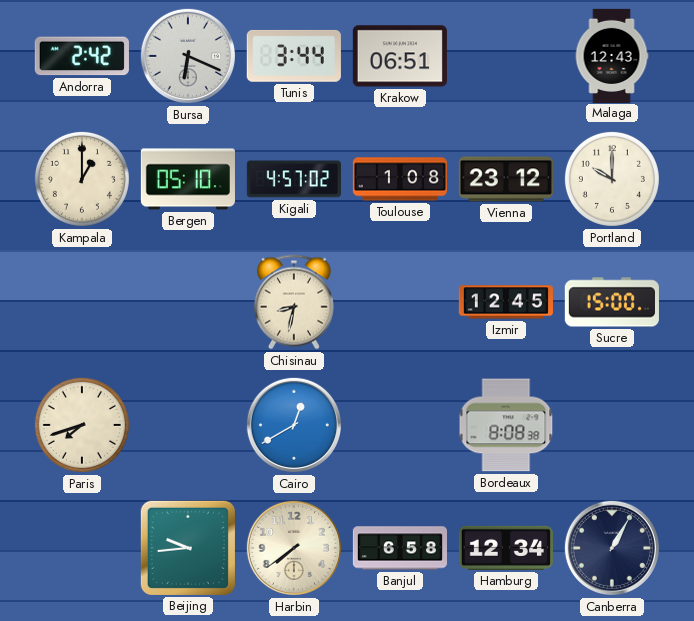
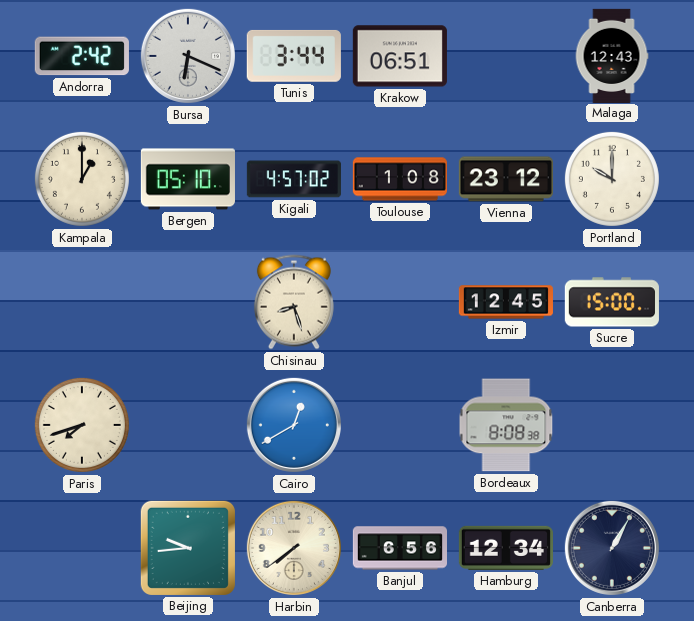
Chisinau: 8:32 -> 8:27
Banjul: 6:58 -> 6:56
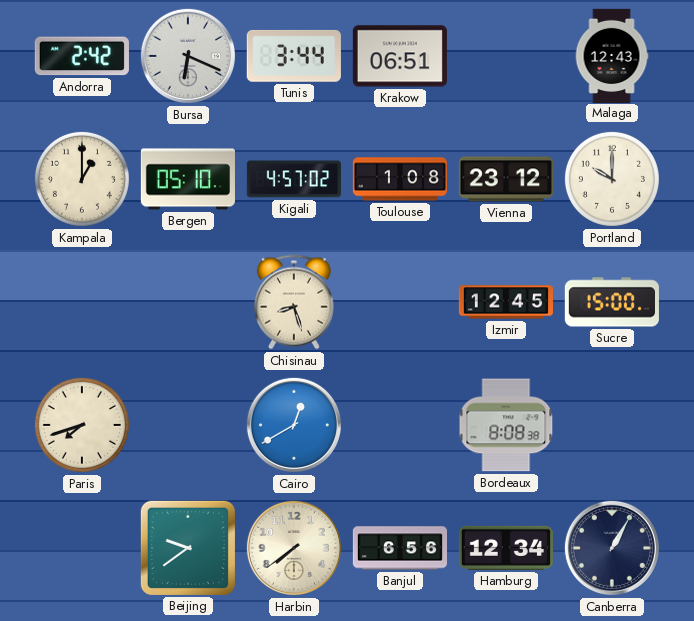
Beijing: 9:44 -> 9:39
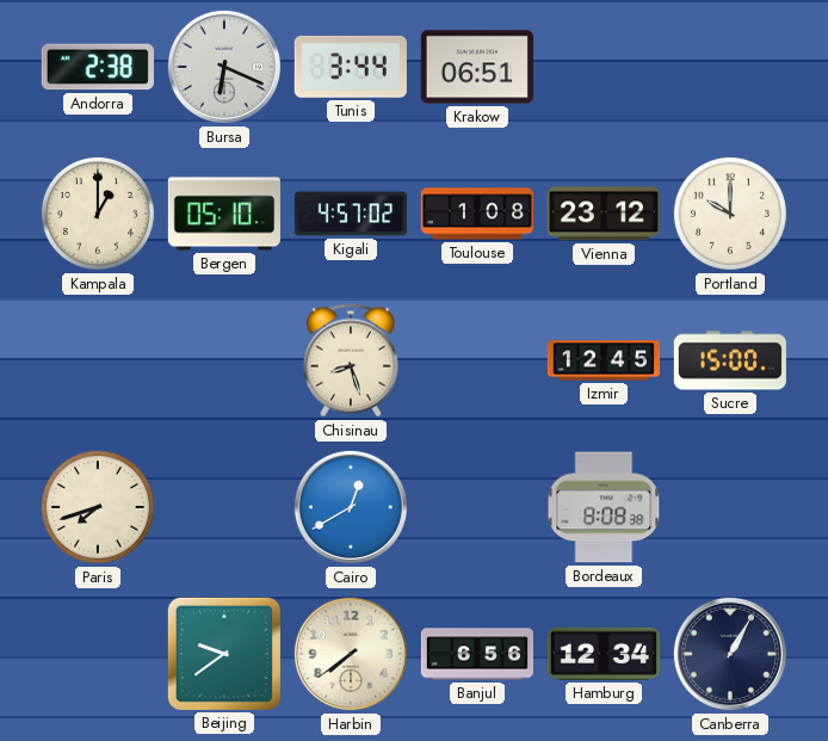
Andorra: 2:42 -> 2:38
Malaga: 12:43 -> none
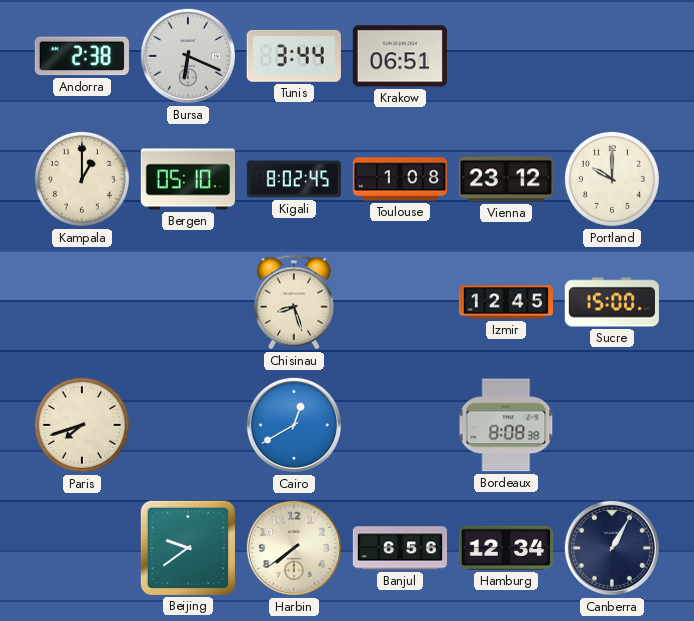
Kigali: 4:57 -> 8:02
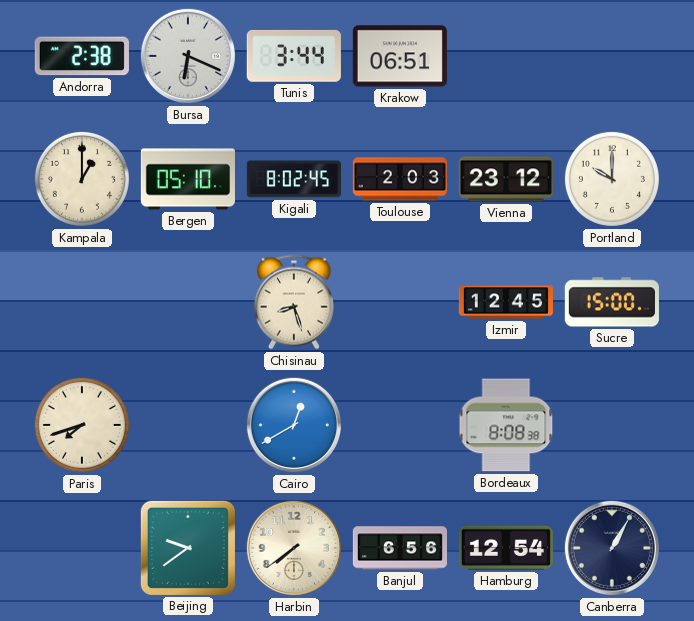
Toulouse: 1:08 -> 2:03
Hamburg: 12:34 -> 12:54
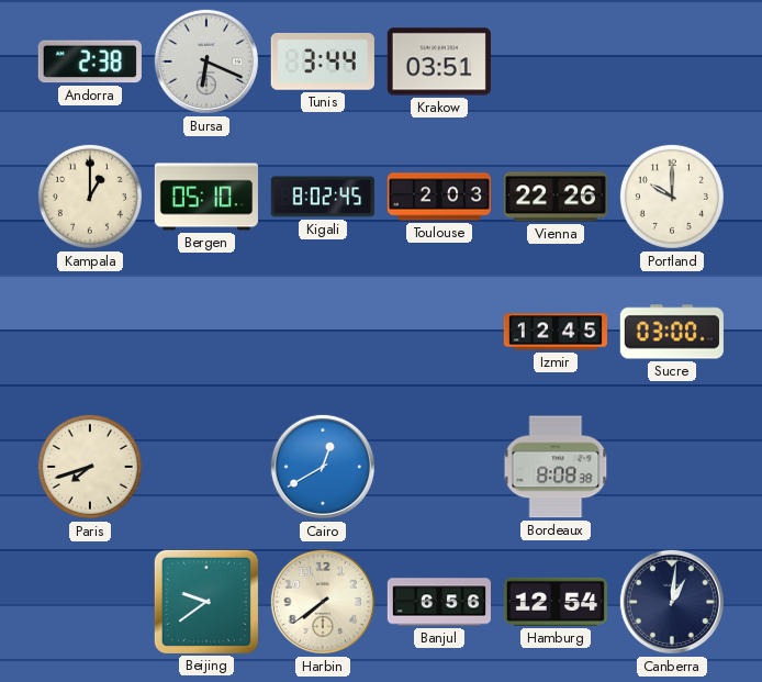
Krakow: 06:51 -> 03:51
Vienna: 23:12 -> 22:26
Chisinau: 8:27 -> none
Sucre: 15:00 -> 03:00
Canberra: 1:05 -> 1:01
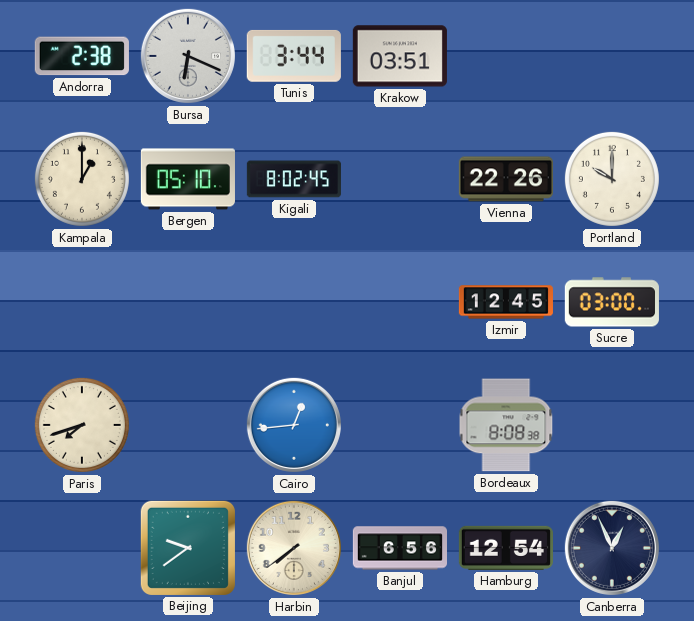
Toulouse: 2:03 -> none
Cairo: 12:40 -> 12:44
Canberra: 1:01 -> 12:56
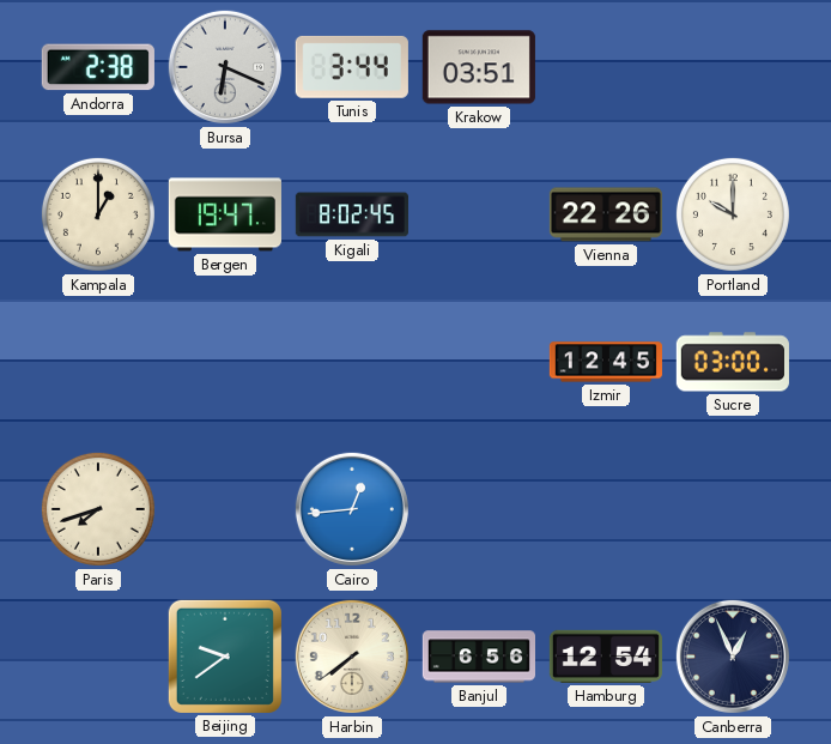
Bergen: 05:10 -> 19:47
Bordeaux: 8:08 -> none
